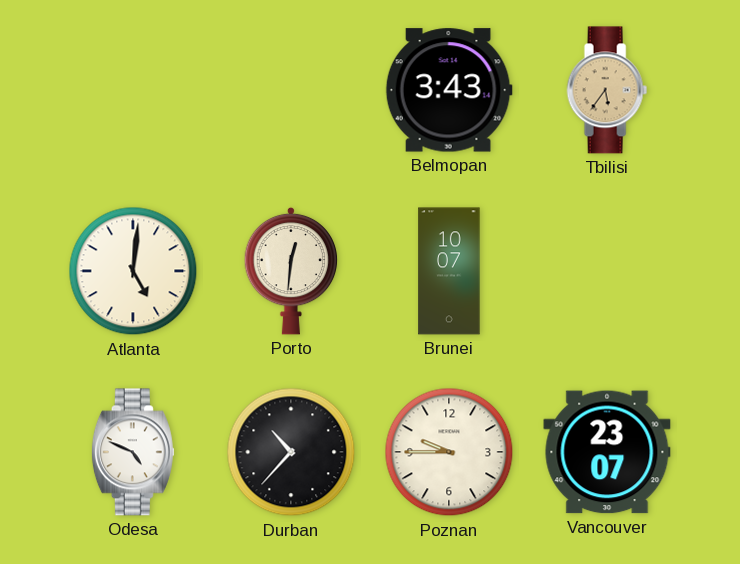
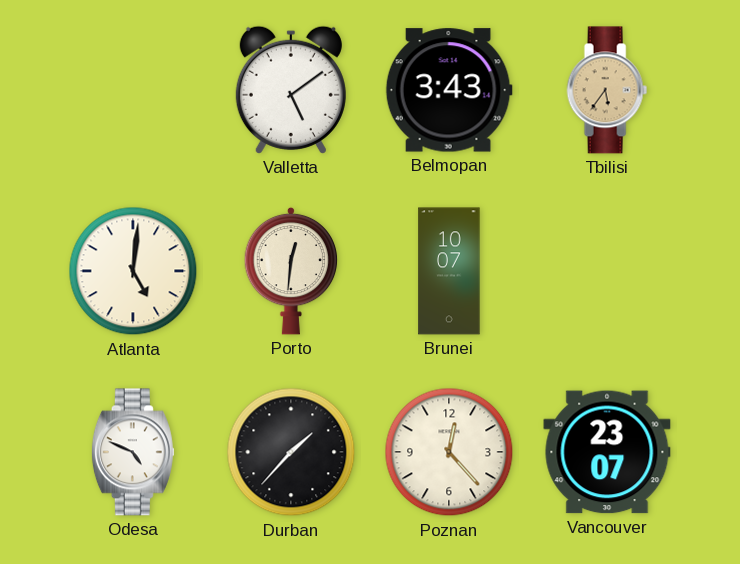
Valletta: none -> 5:09
Durban: 10:37 -> 1:37
Poznan: 9:45 -> 12:23
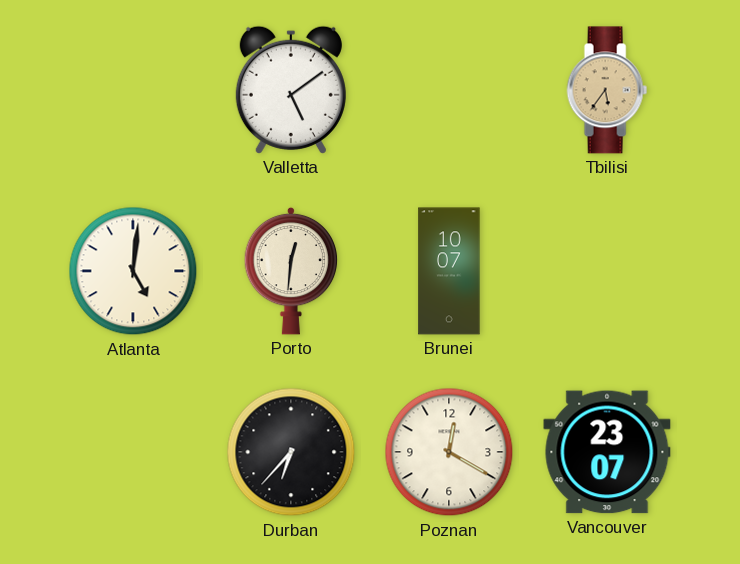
Belmopan: 3:43 -> none
Odesa: 4:49 -> none
Durban: 1:37 -> 6:37
Poznan: 12:23 -> 12:20
